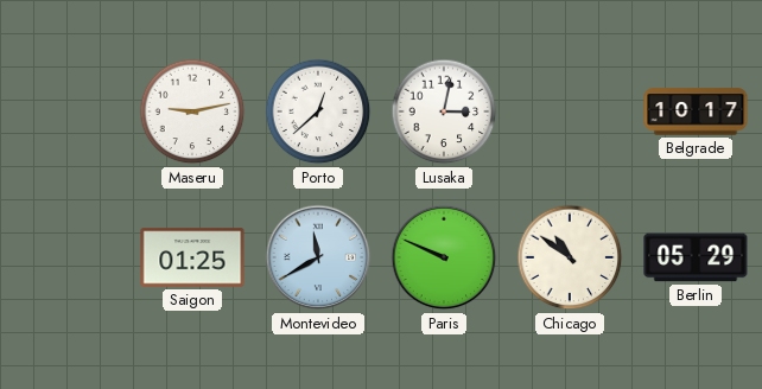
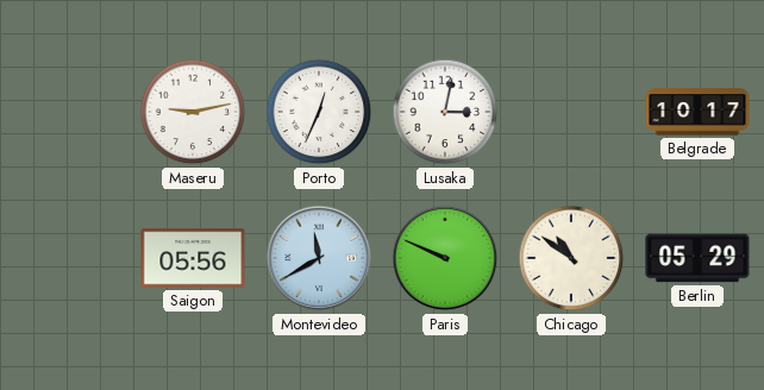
Porto: 12:38 -> 12:34
Saigon: 01:25 -> 05:56
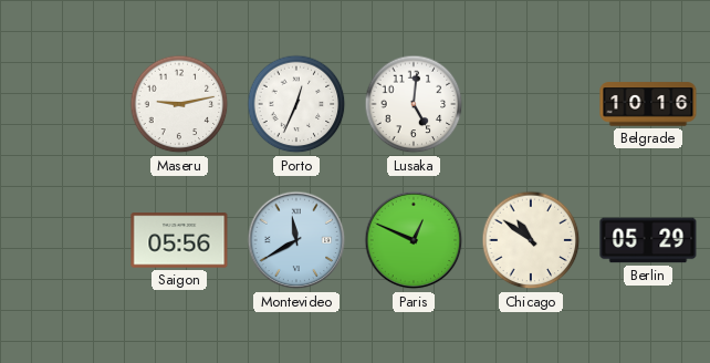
Lusaka: 3:02 -> 5:01
Belgrade: 10:17 -> 10:16
Paris: 9:49 -> 12:49
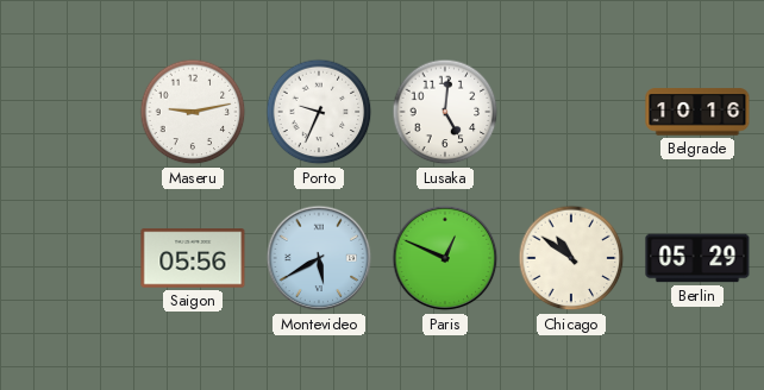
Porto: 12:34 -> 9:34
Montevideo: 11:40 -> 5:40
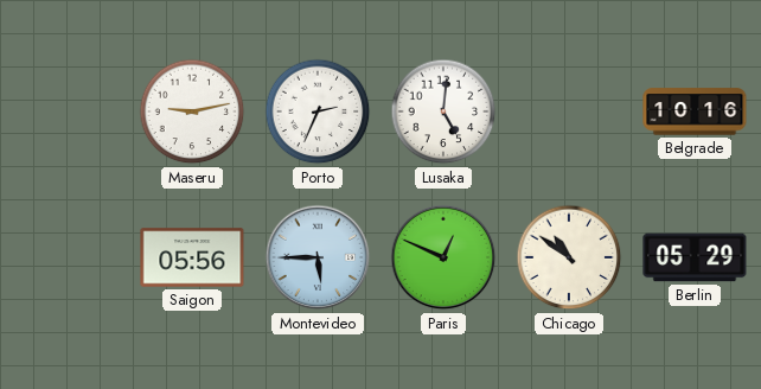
Porto: 9:34 -> 2:34
Montevideo: 5:40 -> 5:45
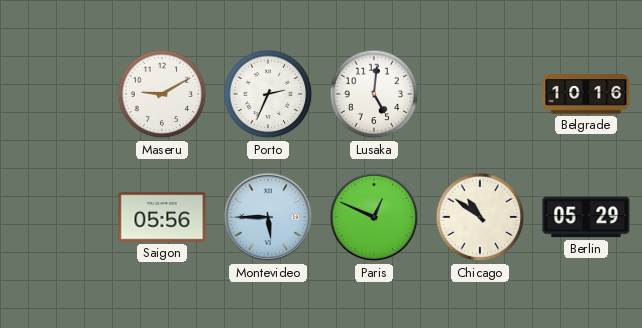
Maseru: 9:13 -> 9:10
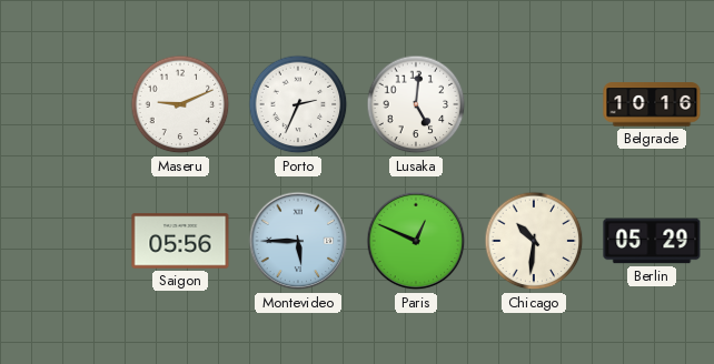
Maseru: 9:10 -> 9:11
Chicago: 10:51 -> 10:31
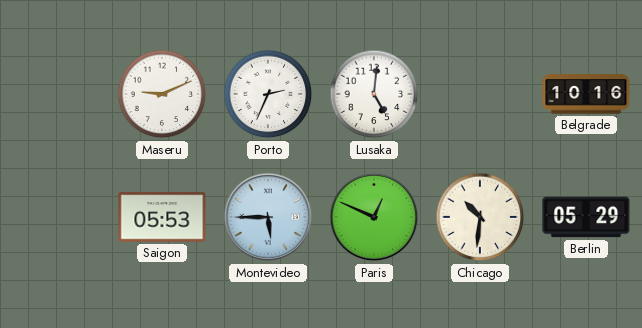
Saigon: 05:56 -> 05:53
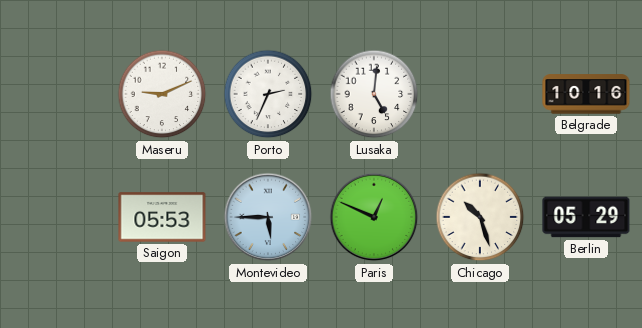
Chicago: 10:31 -> 10:27
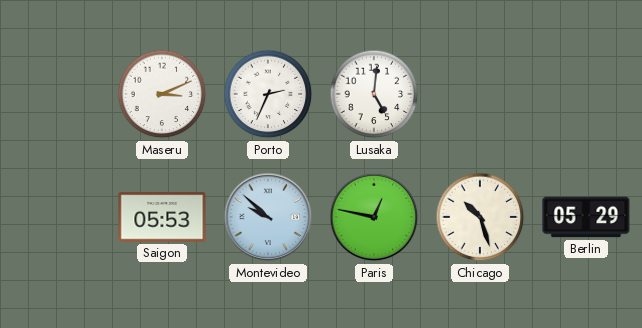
Maseru: 9:11 -> 3:11
Belgrade: 10:16 -> none
Montevideo: 5:45 -> 9:52
Paris: 12:49 -> 12:47
